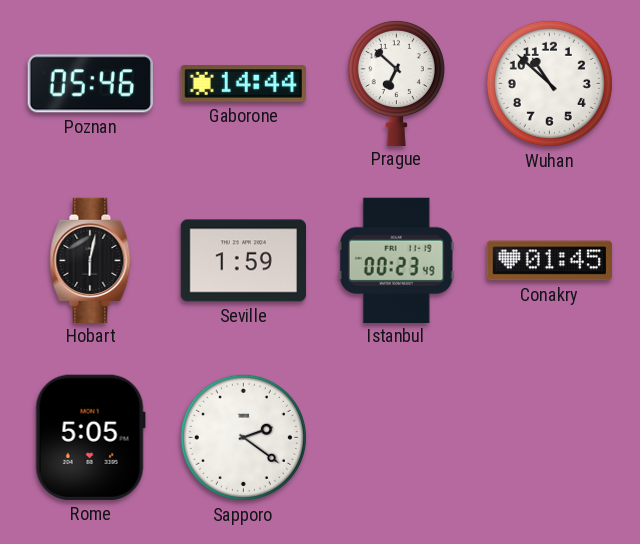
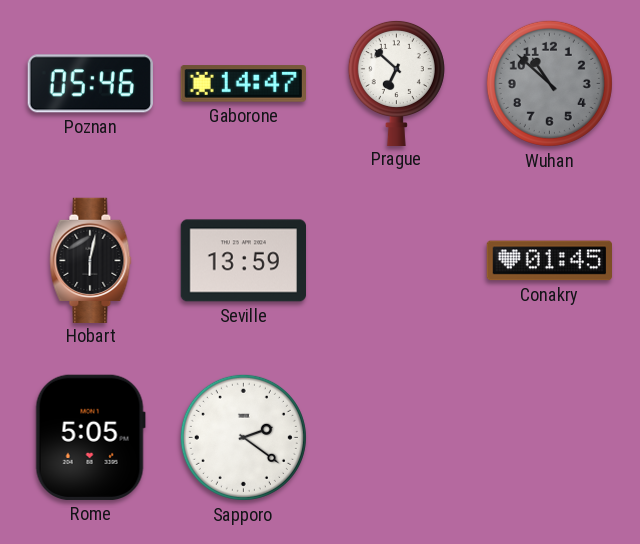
Gaborone: 14:44 -> 14:47
Wuhan dial: white -> grey
Seville: 1:59 -> 13:59
Istanbul: 00:23 -> none
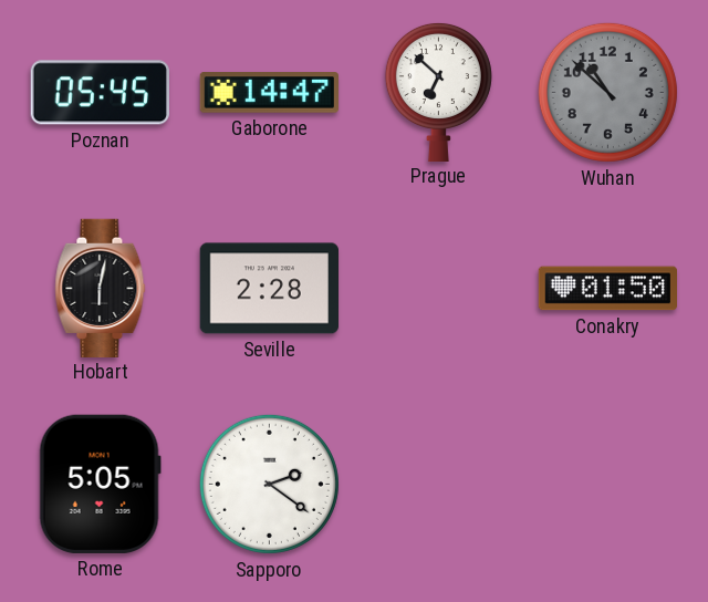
Poznan: 05:46 -> 05:45
Seville: 13:59 -> 2:28
Conakry: 01:45 -> 01:50
